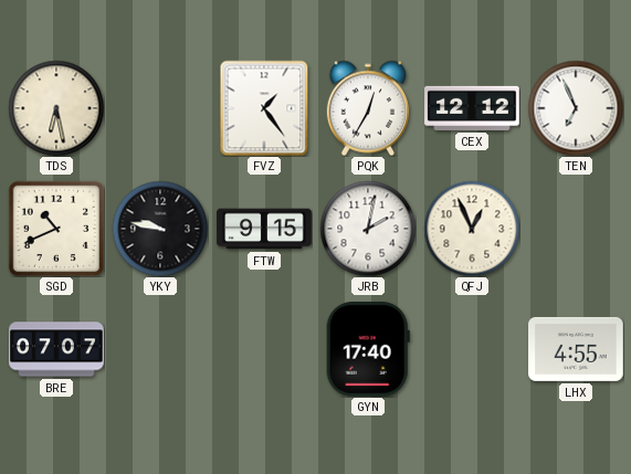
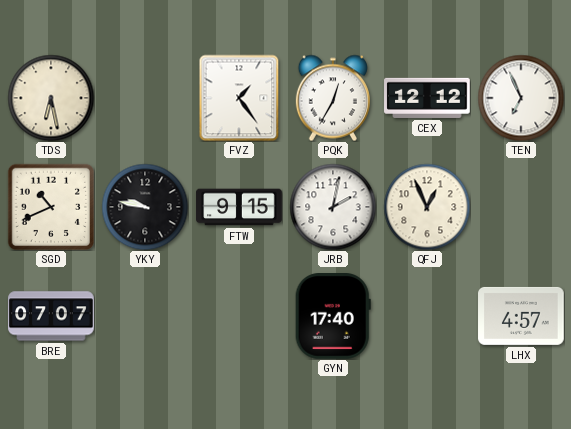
LHX: 4:55 -> 4:57
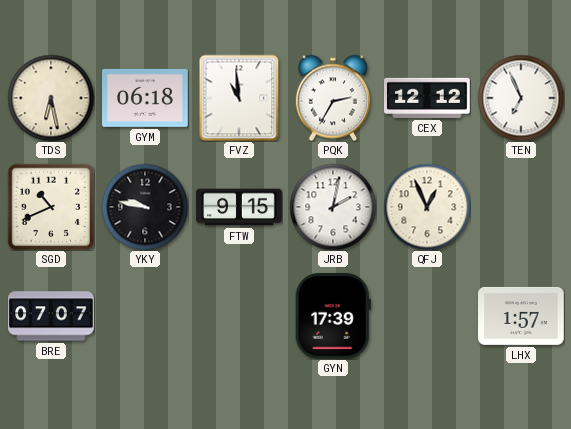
GYM: none -> 06:18
FVZ: 1:24 -> 10:59
PQK: 12:35 -> 2:35
GYN: 17:40 -> 17:39
LHX: 4:57 -> 1:57
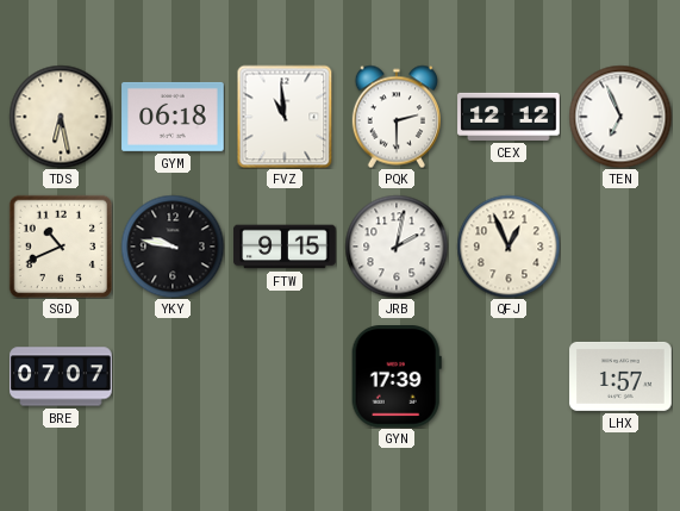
PQK: 2:35 -> 2:30
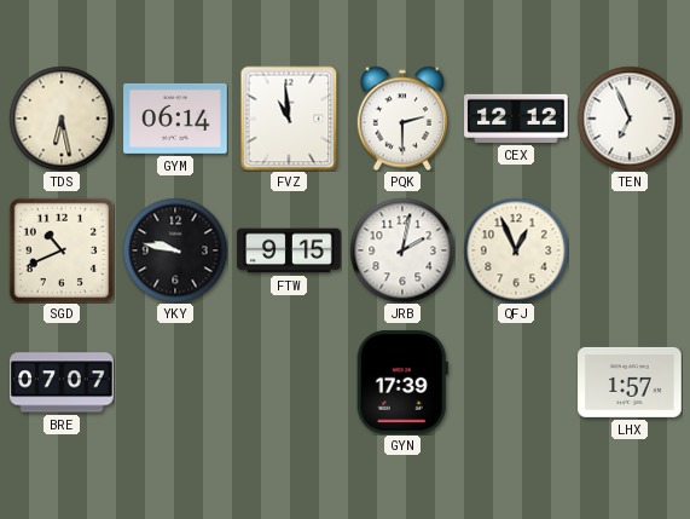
GYM: 06:18 -> 06:14
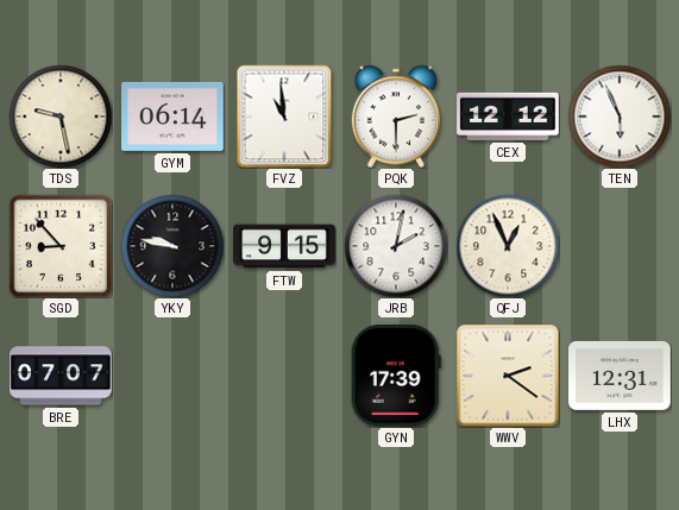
TDS: 6:28 -> 9:28
TEN: 6:56 -> 5:56
SGD: 10:41 -> 8:53
WWV: none -> 2:21
LHX: 1:57 -> 12:31
